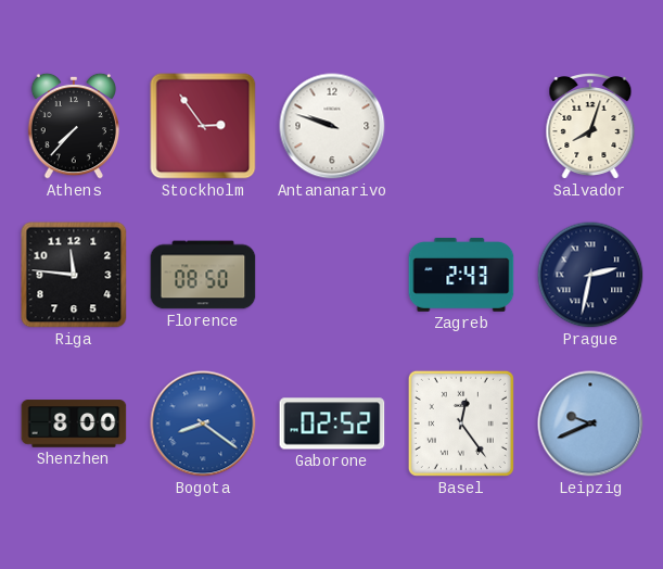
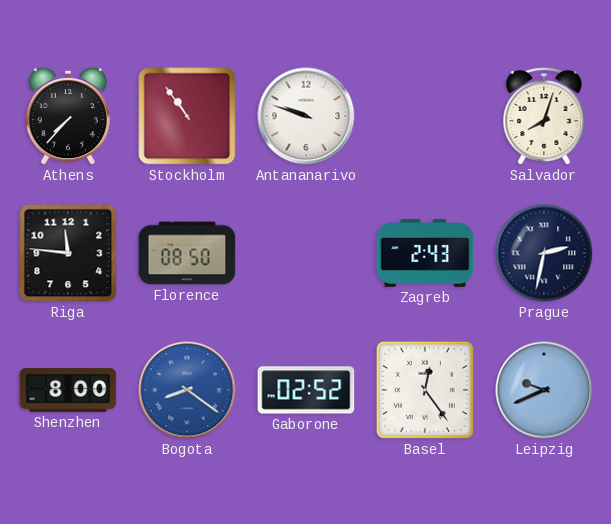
Stockholm: 2:54 -> 10:54
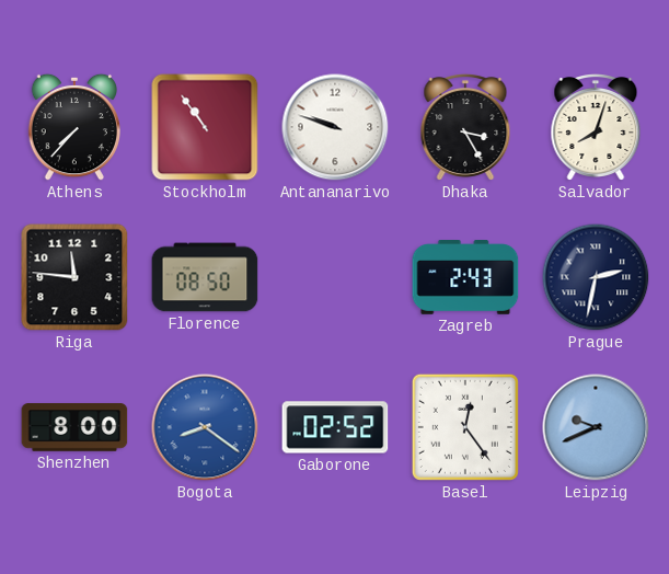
Dhaka: none -> 3:25
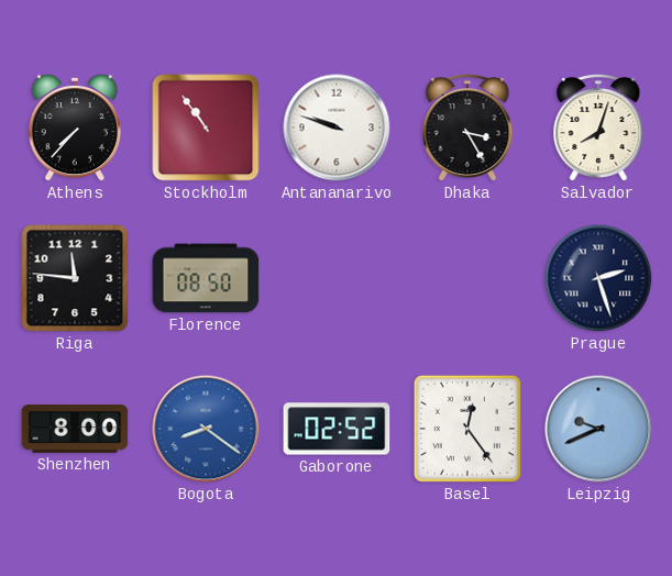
Zagreb: 2:43 -> none
Prague: 2:32 -> 2:27
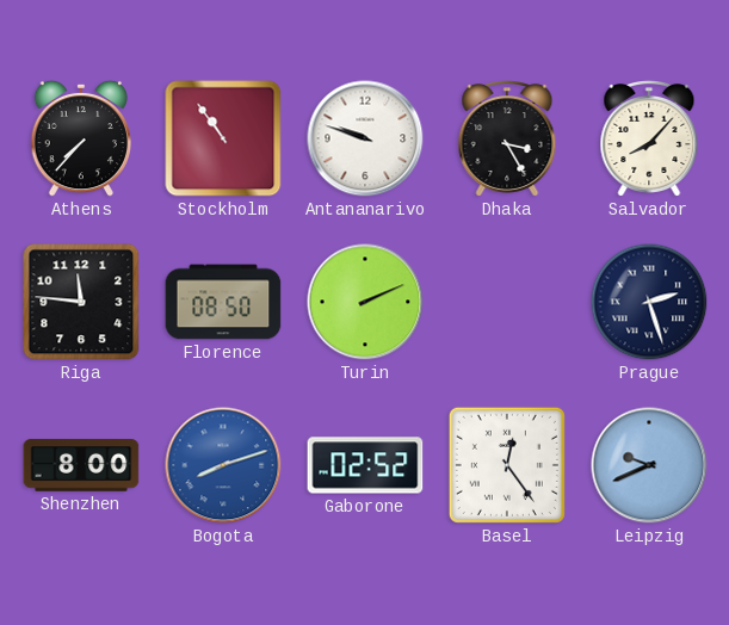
Salvador: 8:03 -> 8:07
Turin: none -> 2:11
Bogota: 8:21 -> 8:12
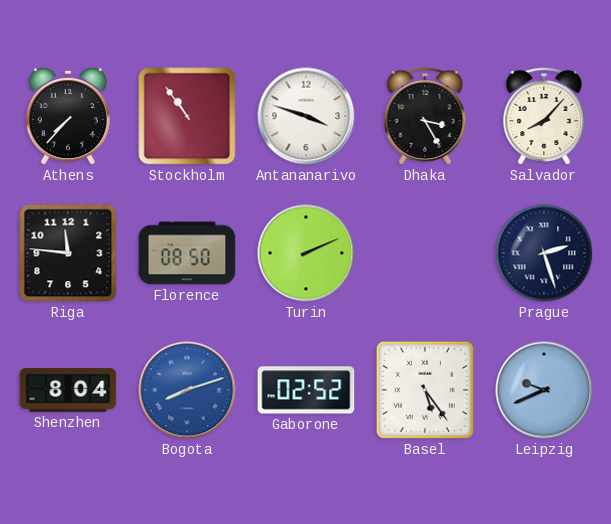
Antananarivo: 9:48 -> 3:48
Shenzhen: 8:00 -> 8:04
Basel: 12:24 -> 5:24
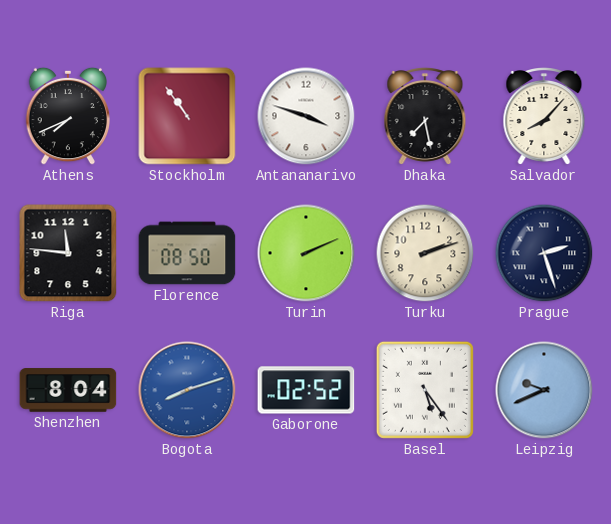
Athens: 7:37 -> 7:41
Dhaka: 3:25 -> 7:28
Turku: none -> 2:12
